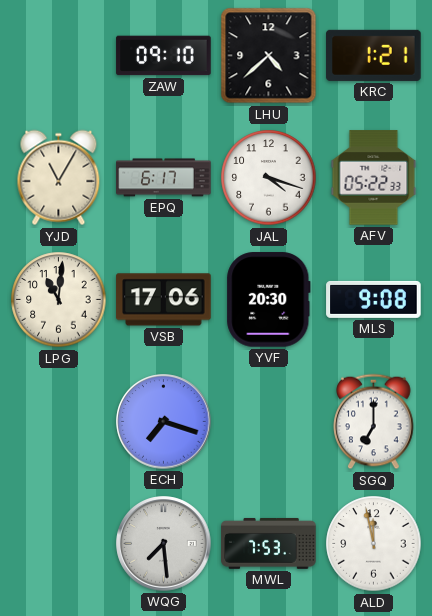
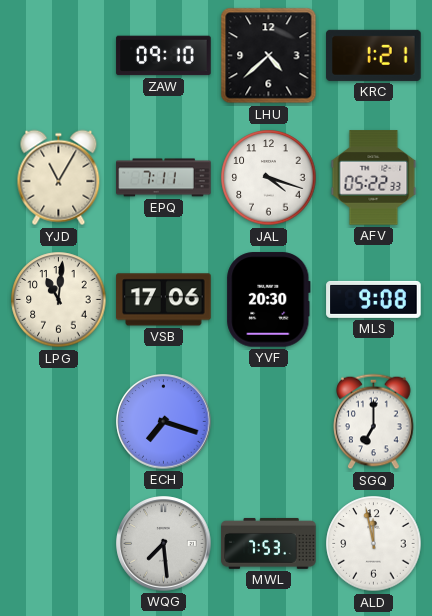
EPQ: 6:17 -> 7:11
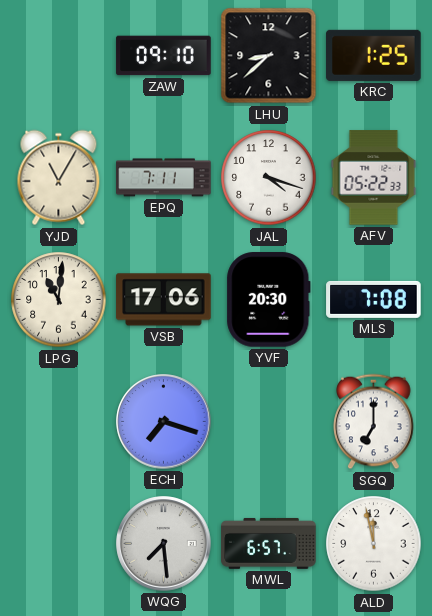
LHU: 4:38 -> 8:38
KRC: 1:21 -> 1:25
MLS: 9:08 -> 7:08
MWL: 7:53 -> 6:57
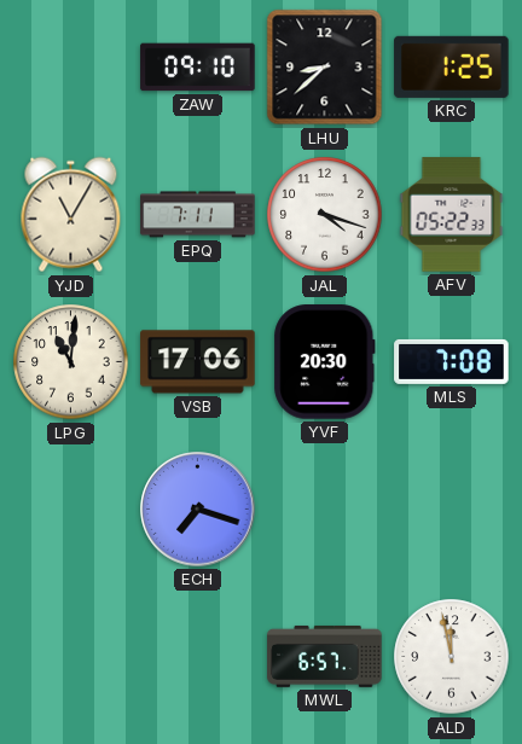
SGQ: 7:00 -> none
WQG: 7:29 -> none
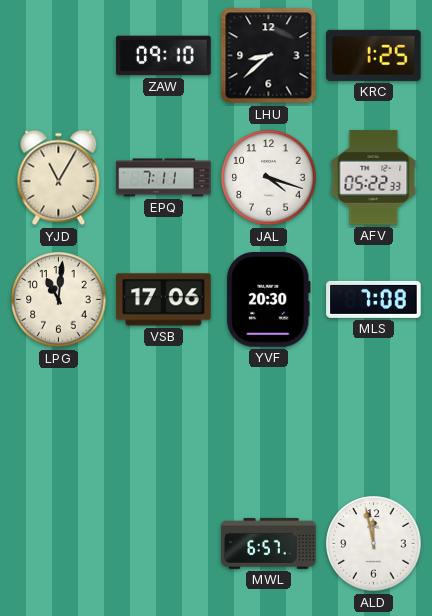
ECH: 7:18 -> none
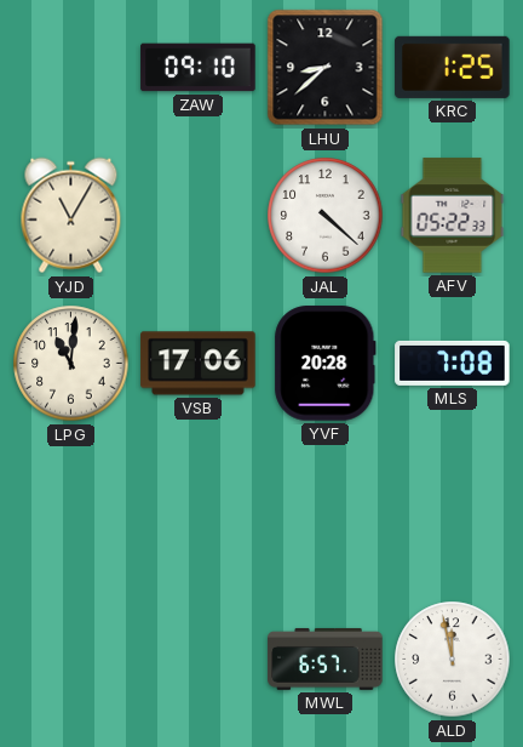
EPQ: 7:11 -> none
JAL: 4:18 -> 4:22
YVF: 20:30 -> 20:28
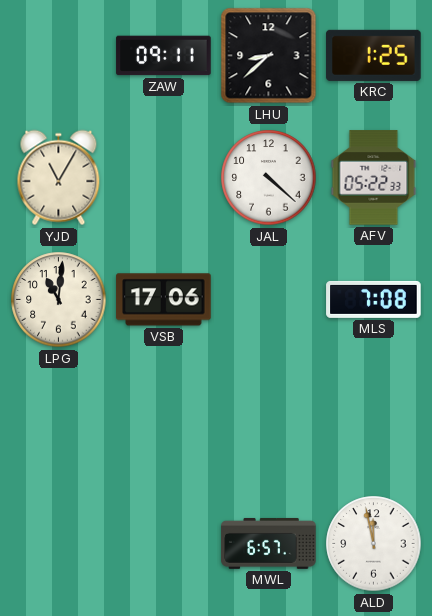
ZAW: 09:10 -> 09:11
YVF: 20:28 -> none
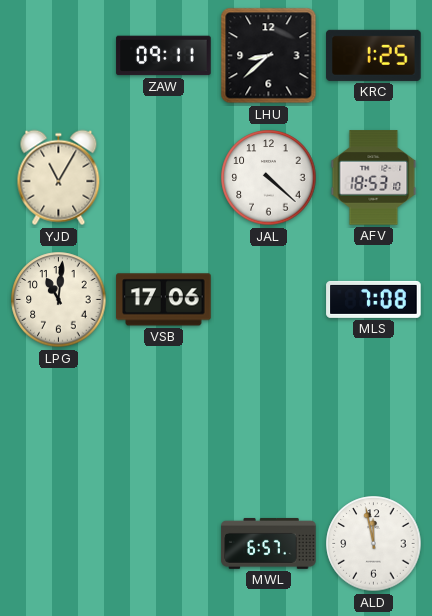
AFV: 05:22 -> 18:53
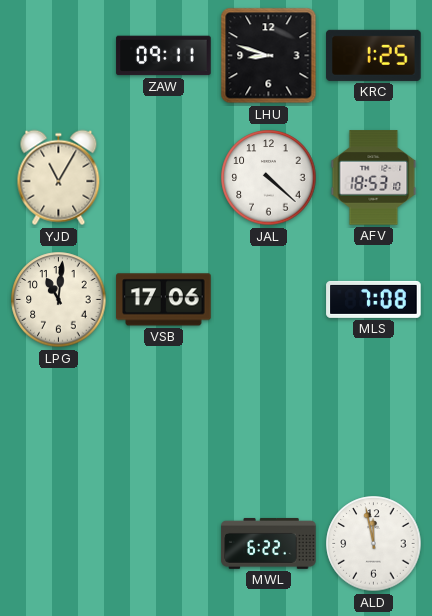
LHU: 8:38 -> 8:48
MWL: 6:57 -> 6:22
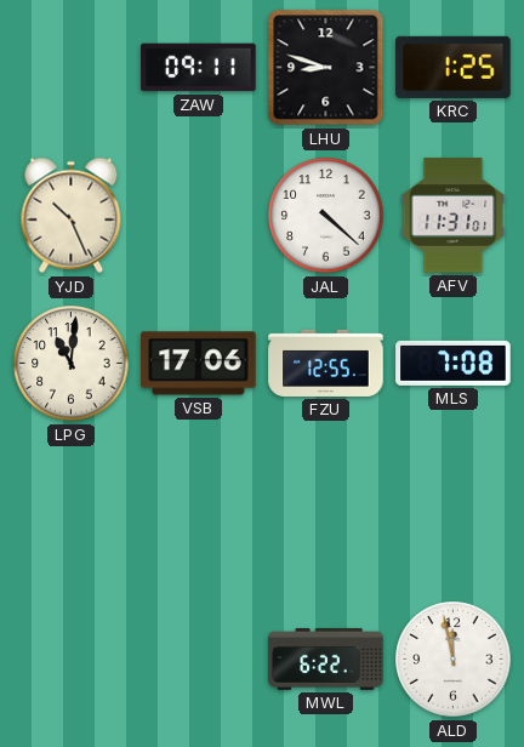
YJD: 11:05 -> 10:26
AFV: 18:53 -> 11:31
FZU: none -> 12:55
